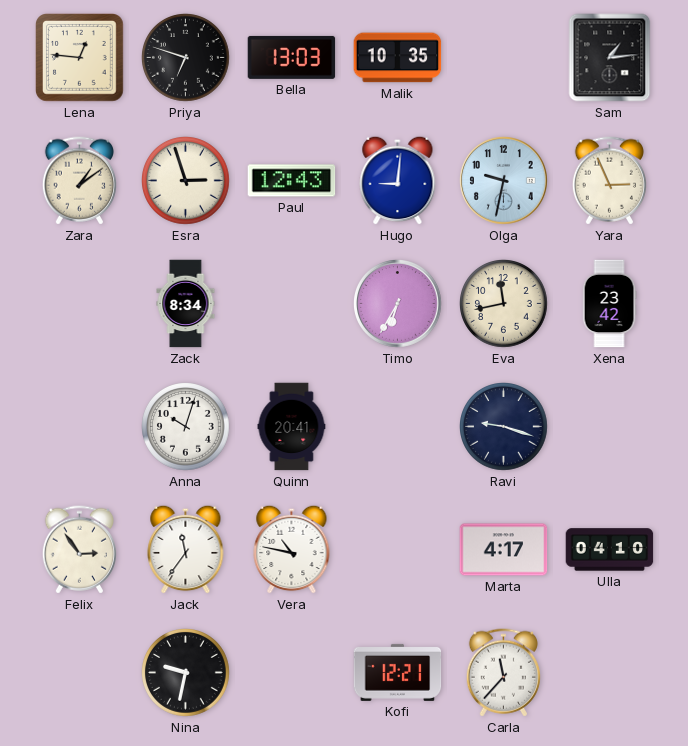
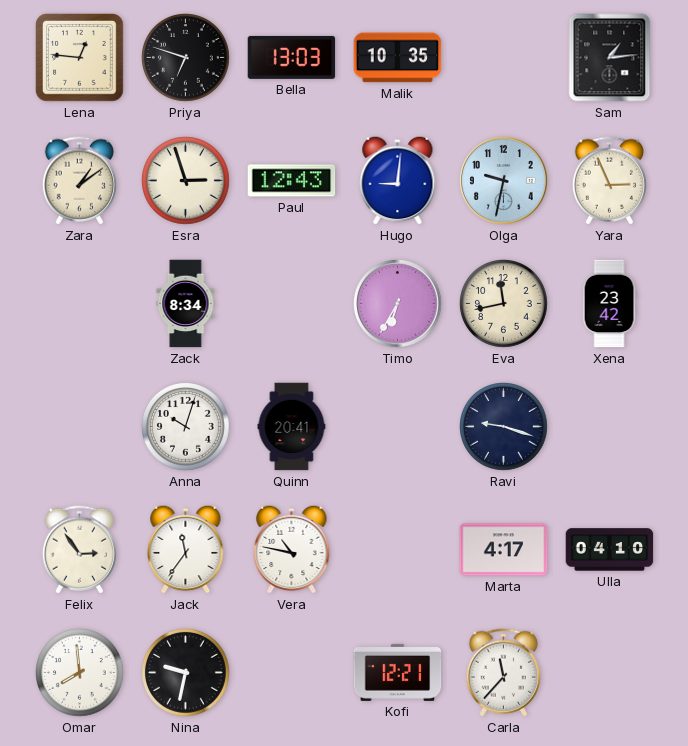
Omar: none -> 7:59
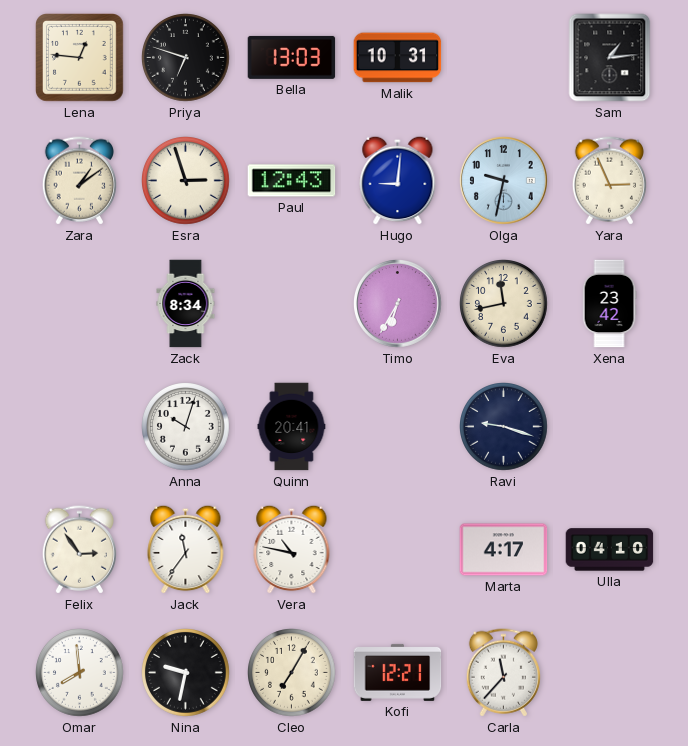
Malik: 10:35 -> 10:31
Cleo: none -> 7:05
